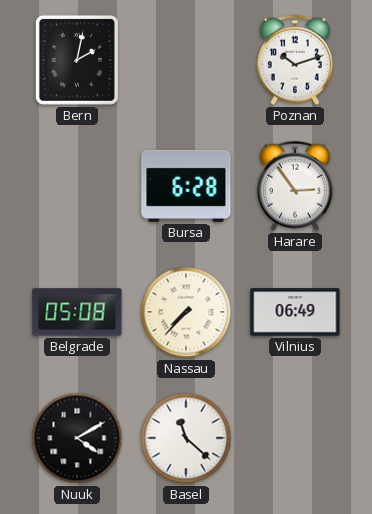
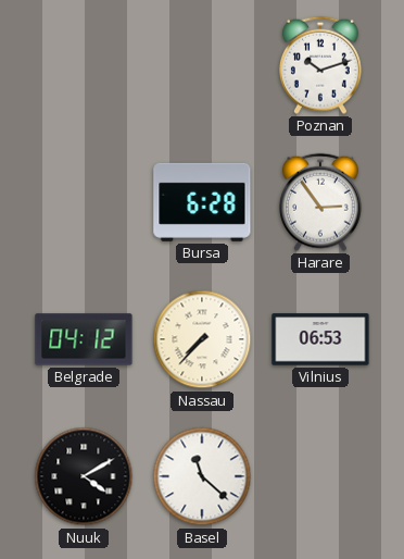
Bern: 2:02 -> none
Belgrade: 05:08 -> 04:12
Vilnius: 06:49 -> 06:53
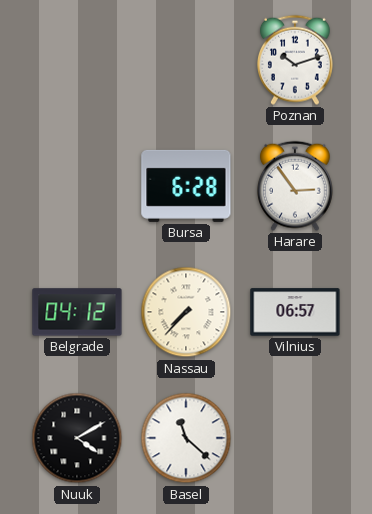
Vilnius: 06:53 -> 06:57
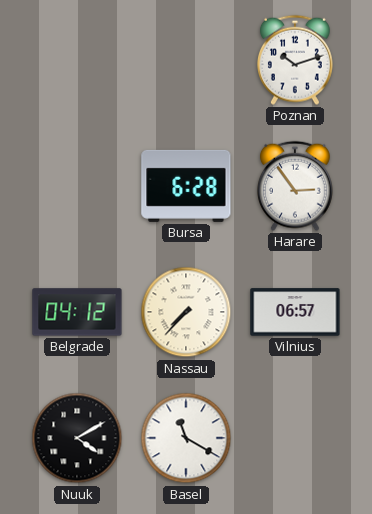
Basel: 11:22 -> 11:20
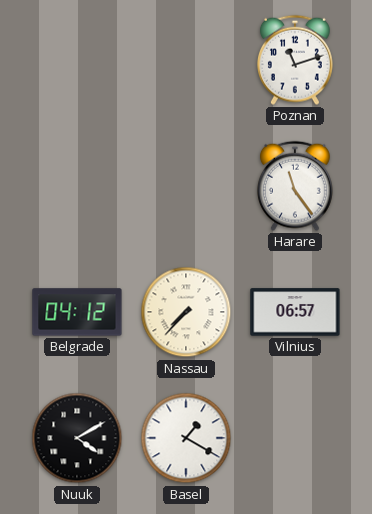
Poznan: 10:12 -> 11:12
Bursa: 6:28 -> none
Harare: 2:54 -> 11:24
Basel: 11:20 -> 1:20
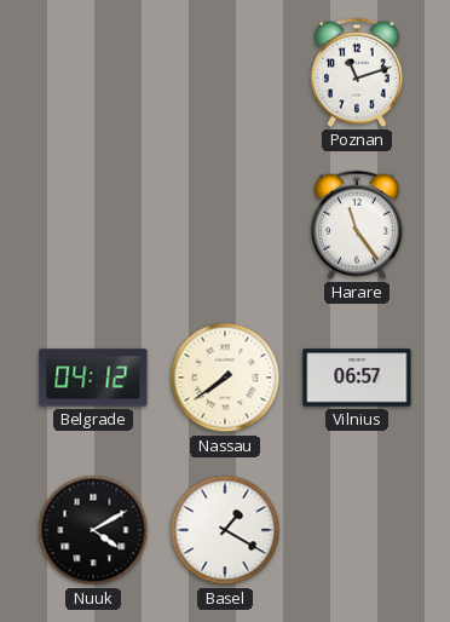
Nassau: 7:37 -> 7:39
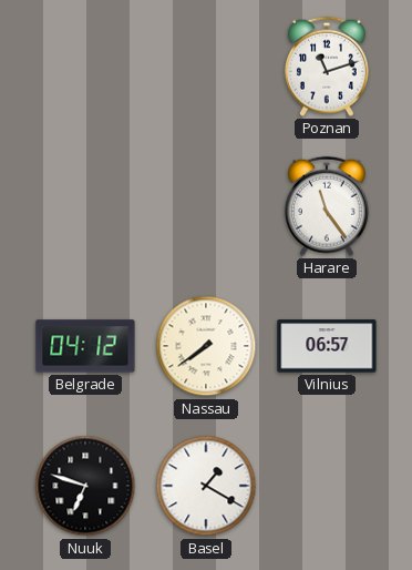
Nuuk: 4:10 -> 6:48
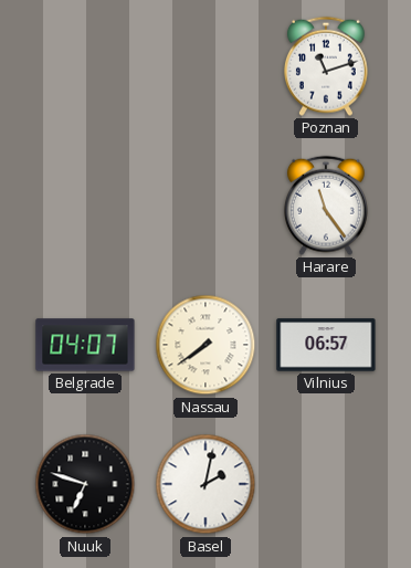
Belgrade: 04:12 -> 04:07
Basel: 1:20 -> 2:02
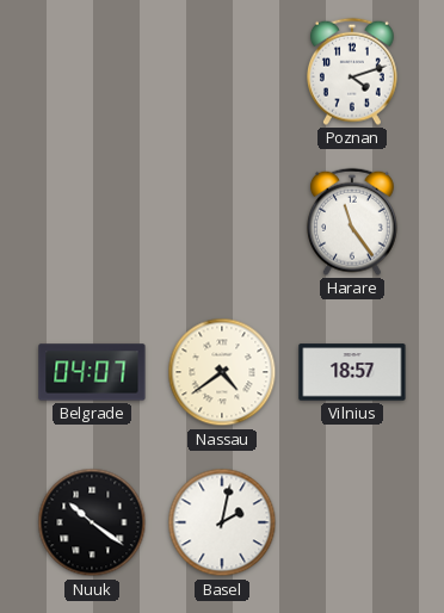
Poznan: 11:12 -> 4:12
Nassau: 7:39 -> 4:39
Vilnius: 06:57 -> 18:57
Nuuk: 6:48 -> 10:21
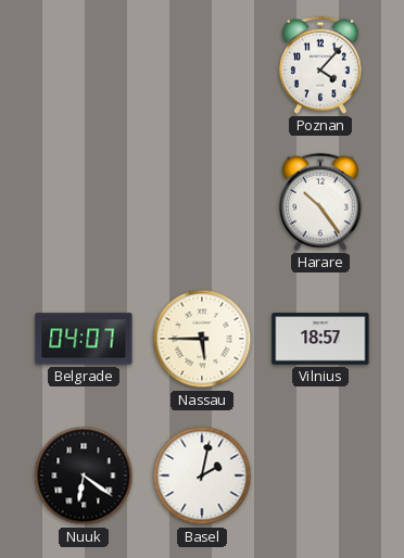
Poznan: 4:12 -> 4:07
Harare: 11:24 -> 10:24
Nassau: 4:39 -> 5:45
Nuuk: 10:21 -> 6:21
